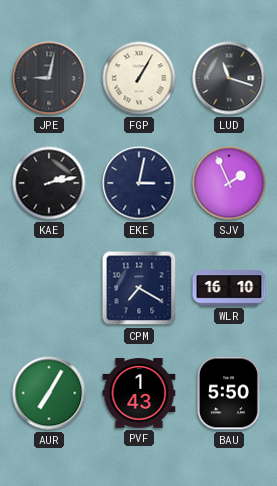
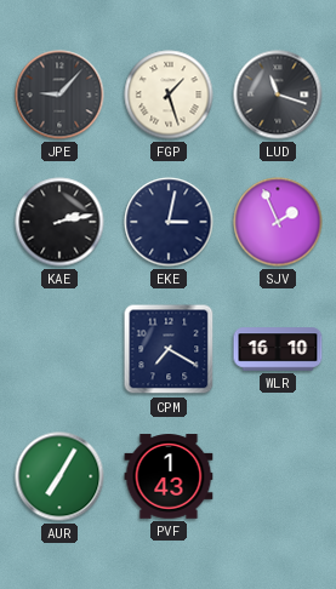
JPE: 9:02 -> 9:07
FGP: 1:05 -> 1:27
BAU: 5:50 -> none
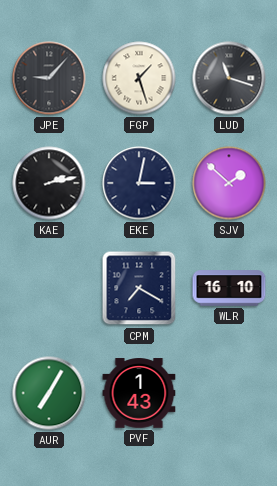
SJV: 1:56 -> 1:52
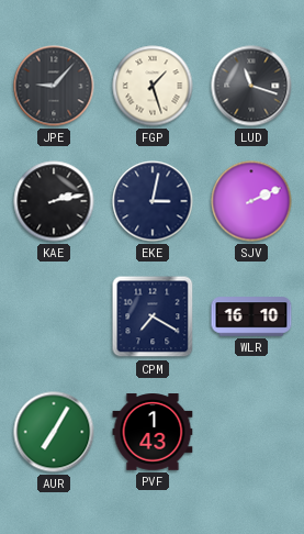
SJV: 1:52 -> 2:11
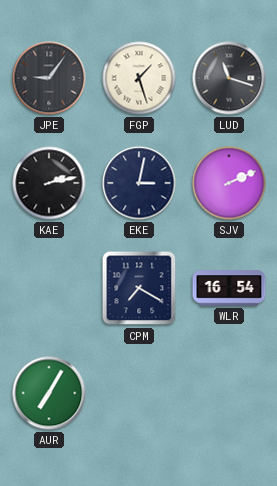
JPE: 9:07 -> 9:06
WLR: 16:10 -> 16:54
PVF: 1:43 -> none
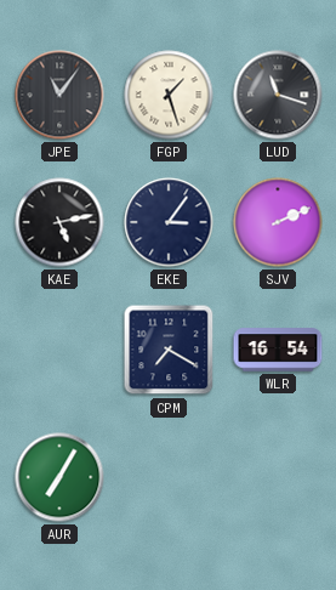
JPE: 9:06 -> 11:06
KAE: 2:13 -> 5:13
EKE: 3:02 -> 3:06
